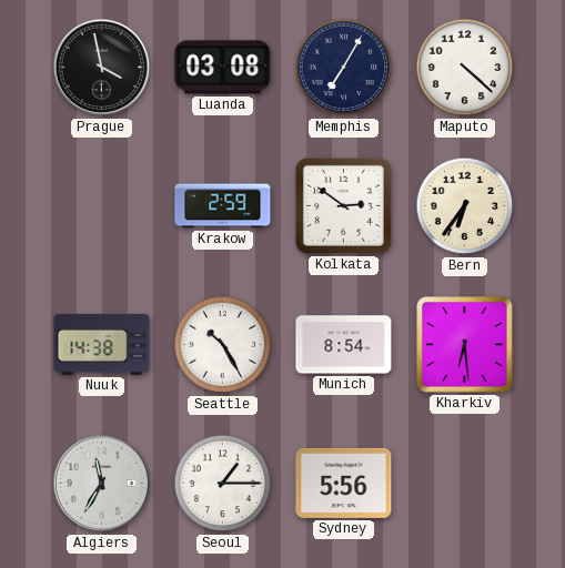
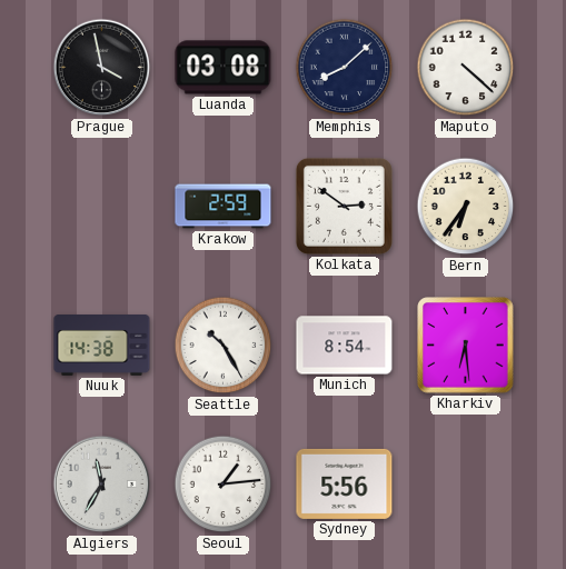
Memphis: 7:05 -> 8:08
Seoul: 1:15 -> 1:14
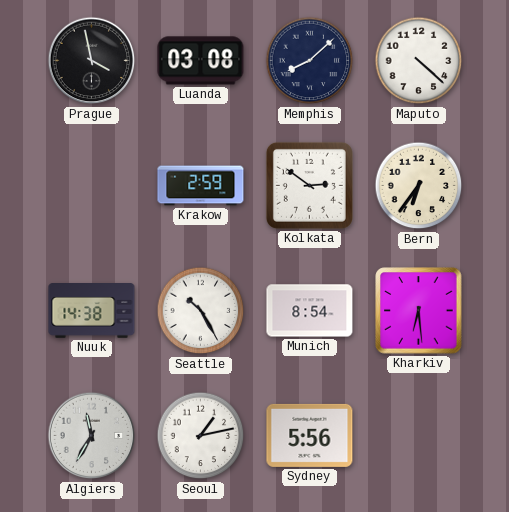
Seoul: 1:14 -> 1:13
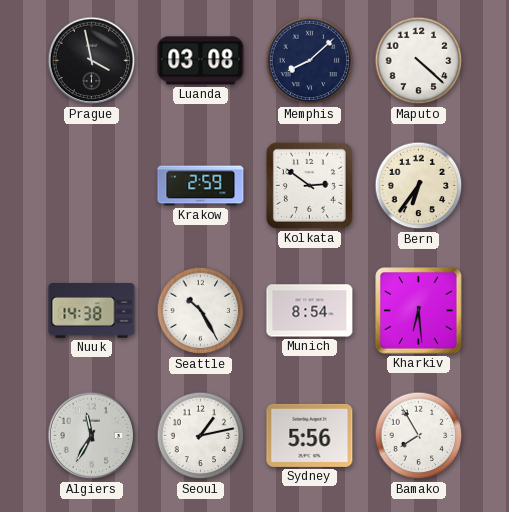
Bamako: none -> 7:55
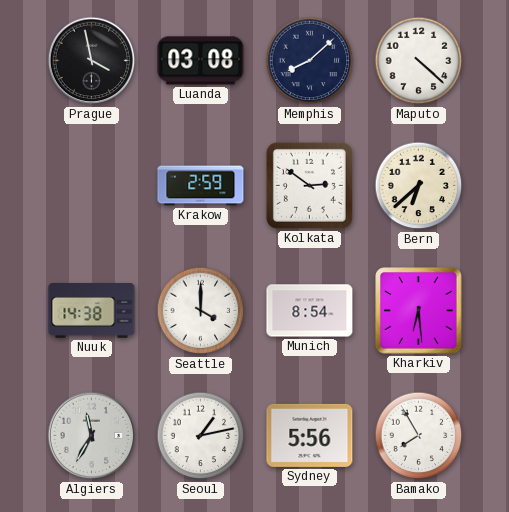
Bern: 6:36 -> 6:38
Seattle: 10:25 -> 4:00
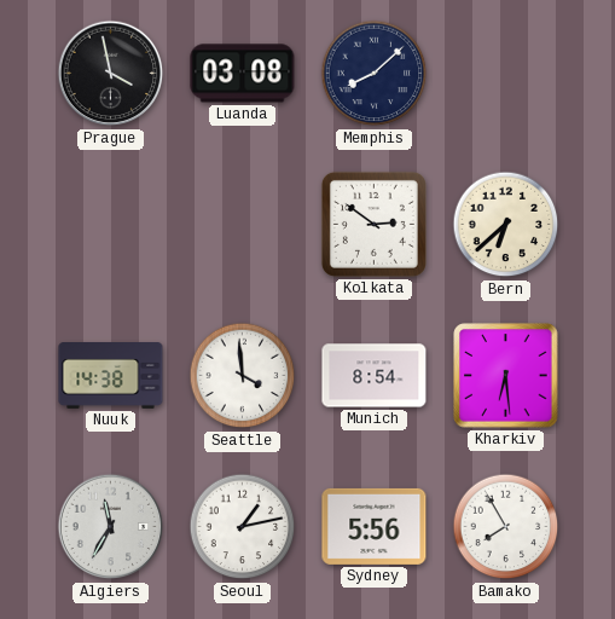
Maputo: 4:22 -> none
Krakow: 2:59 -> none
Seattle: 4:00 -> 3:59
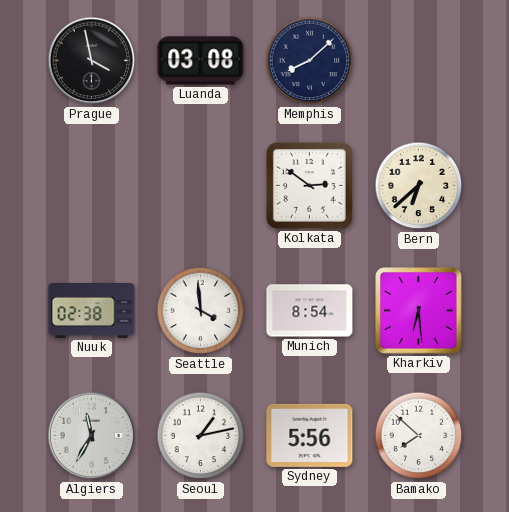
Nuuk: 14:38 -> 02:38
Bamako: 7:55 -> 7:52
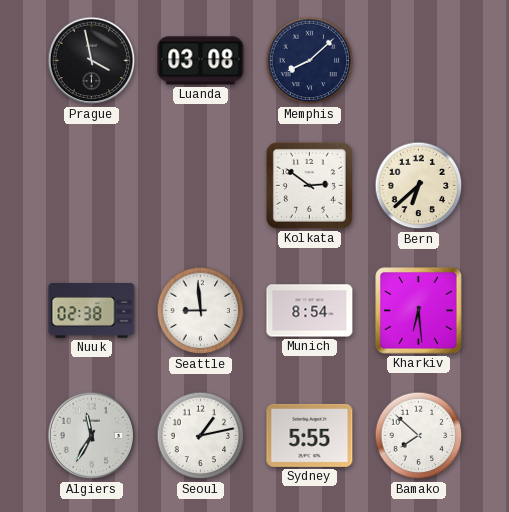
Seattle: 3:59 -> 8:59
Sydney: 5:56 -> 5:55
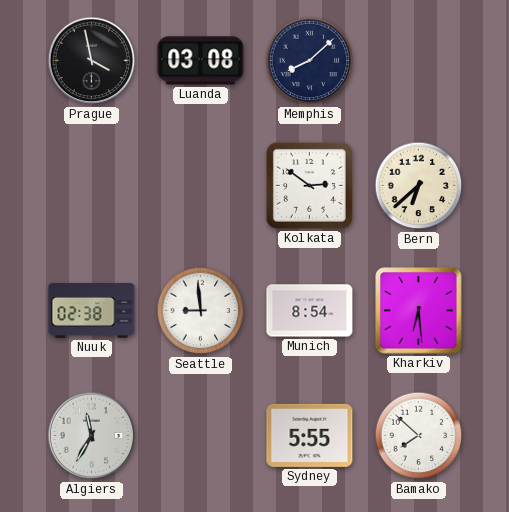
Seoul: 1:13 -> none
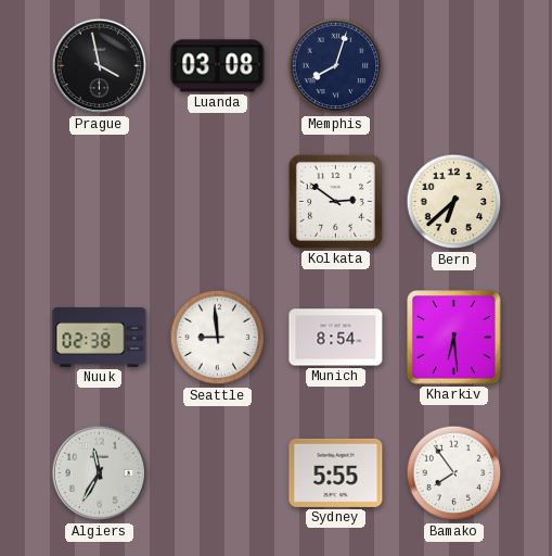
Memphis: 8:08 -> 8:03
Bamako: 7:52 -> 7:54
